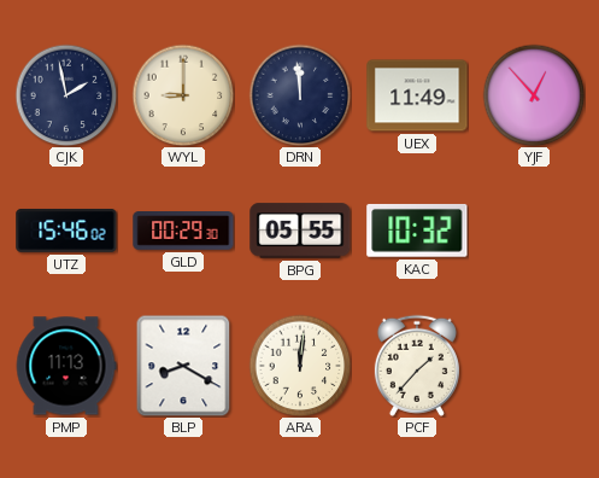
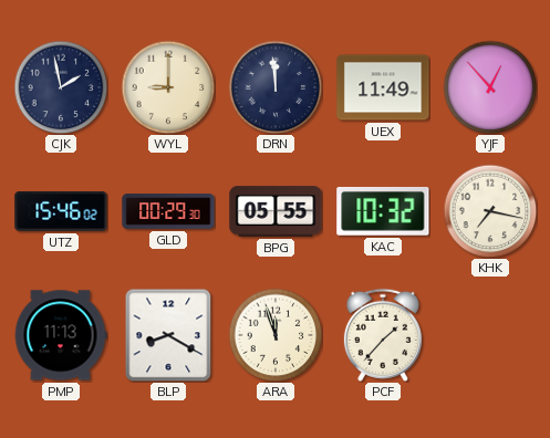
KHK: none -> 7:17
ARA: 12:01 -> 11:57
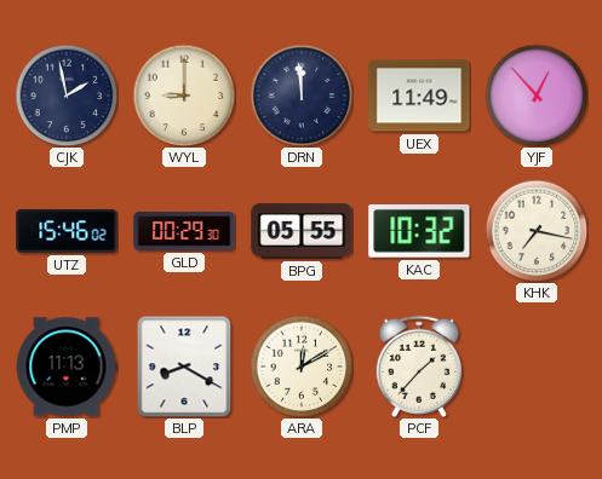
ARA: 11:57 -> 12:10
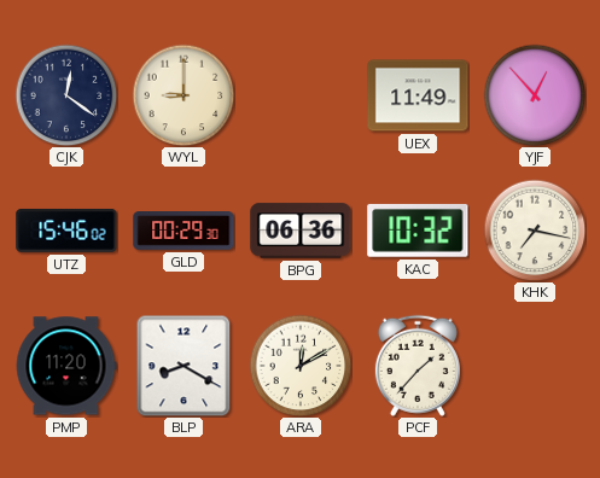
CJK: 1:58 -> 12:21
DRN: 11:59 -> none
BPG: 05:55 -> 06:36
PMP: 11:13 -> 11:20
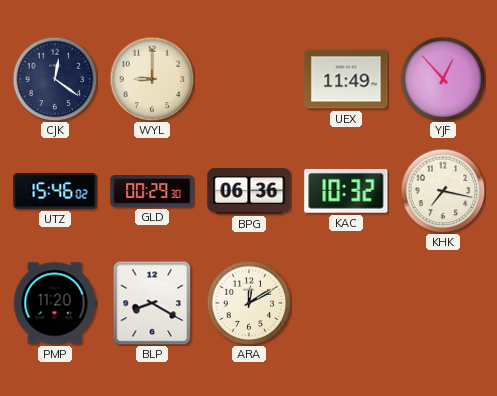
PCF: 1:37 -> none
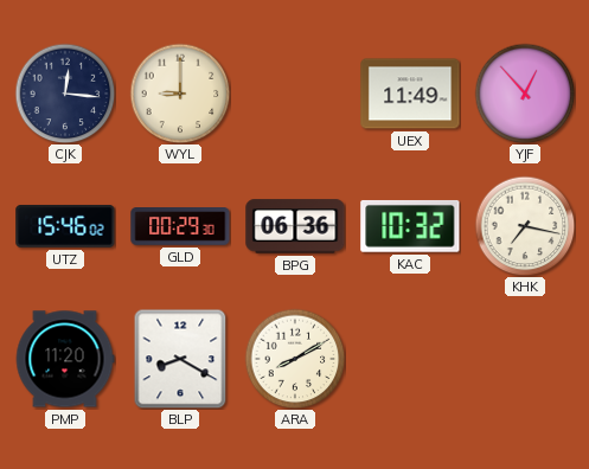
CJK: 12:21 -> 12:16
ARA: 12:10 -> 8:10
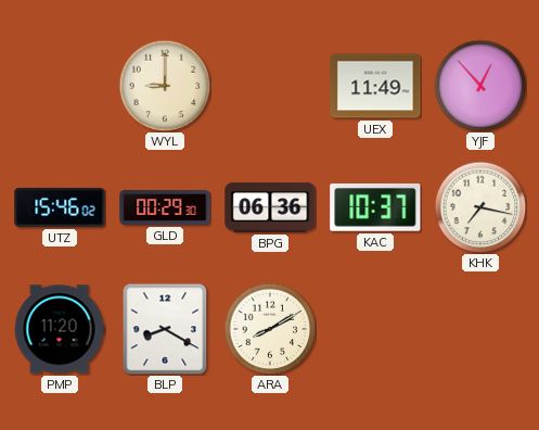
CJK: 12:16 -> none
KAC: 10:32 -> 10:37
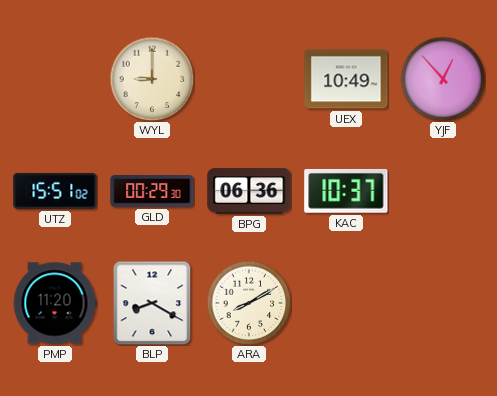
UEX: 11:49 -> 10:49
UTZ: 15:46 -> 15:51
KHK: 7:17 -> none
